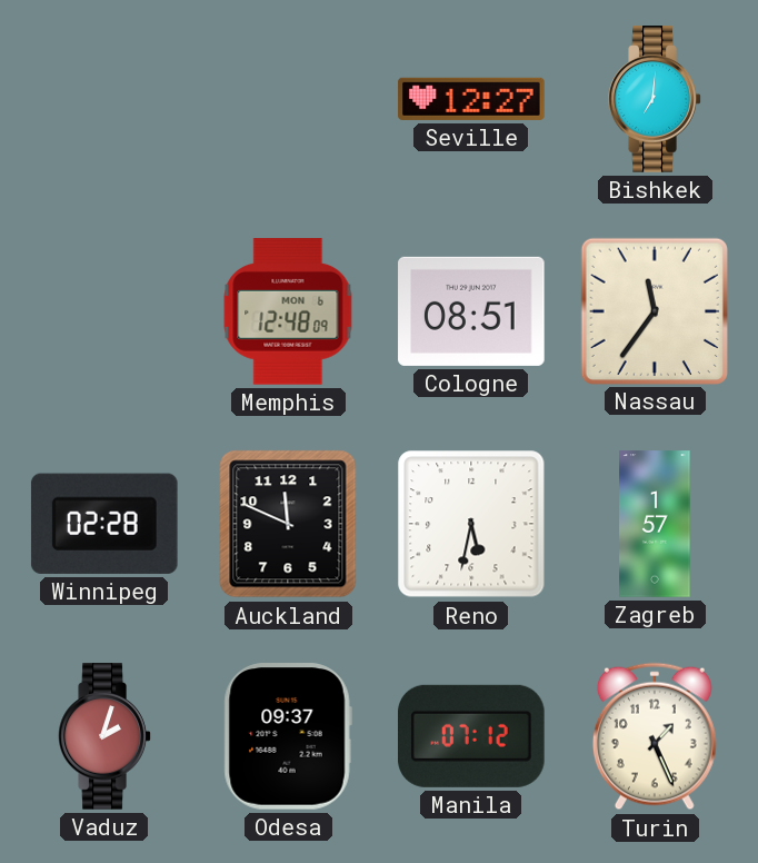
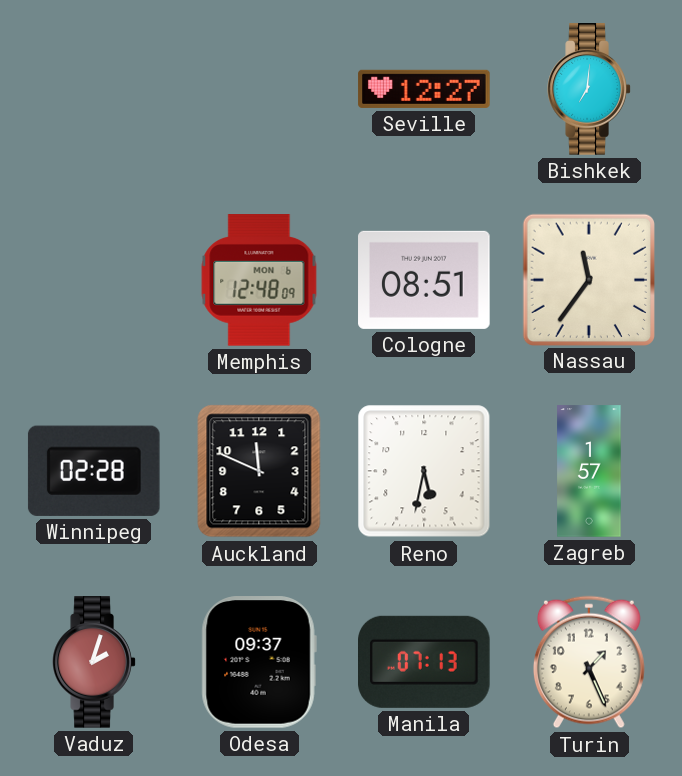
Manila: 07:12 -> 07:13
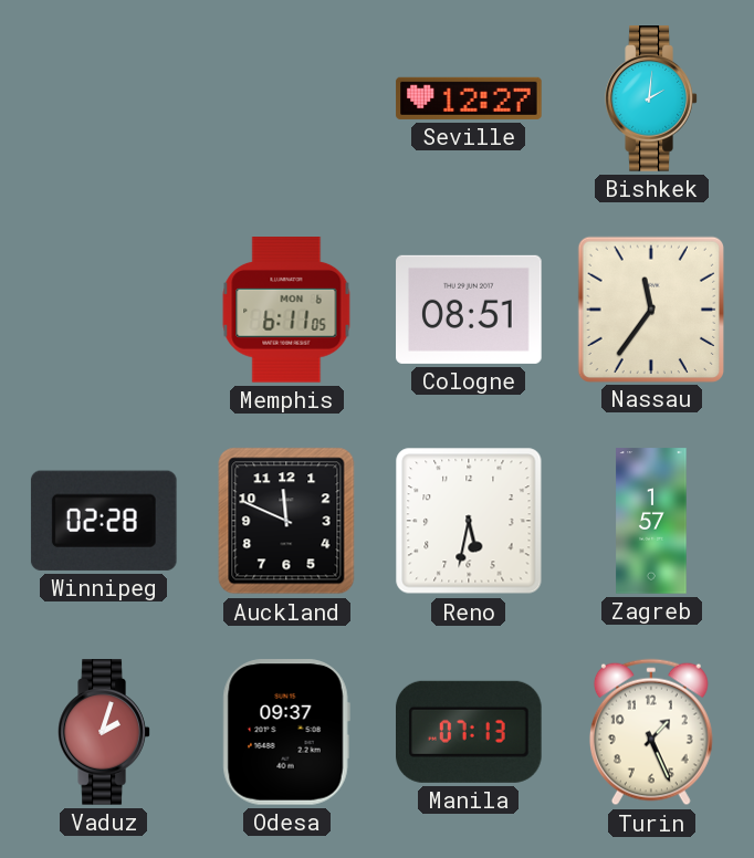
Bishkek: 7:01 -> 2:01
Memphis: 12:48 -> 6:11
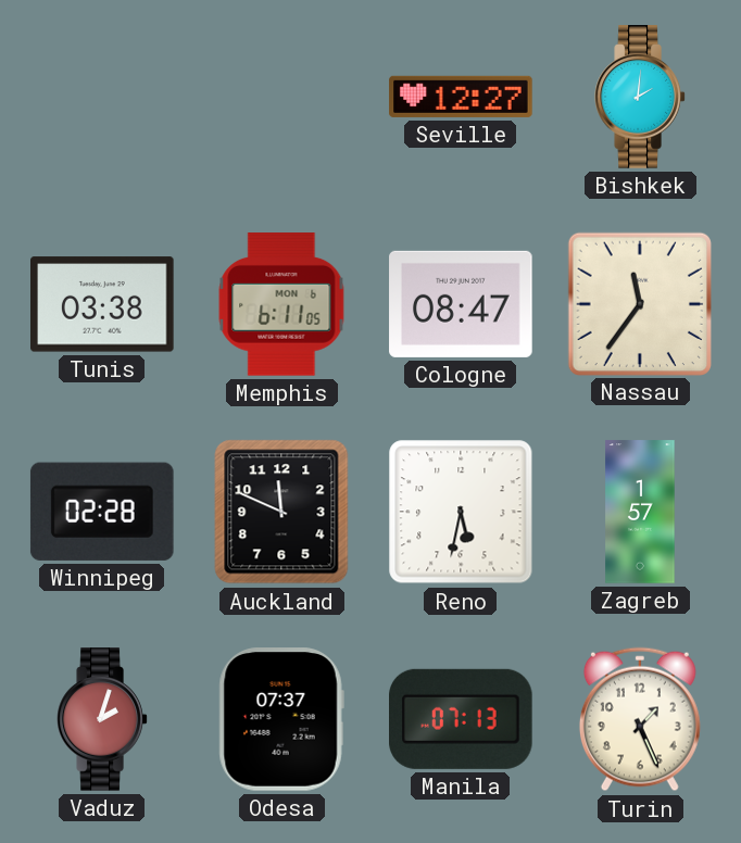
Tunis: none -> 03:38
Cologne: 08:51 -> 08:47
Odesa: 09:37 -> 07:37
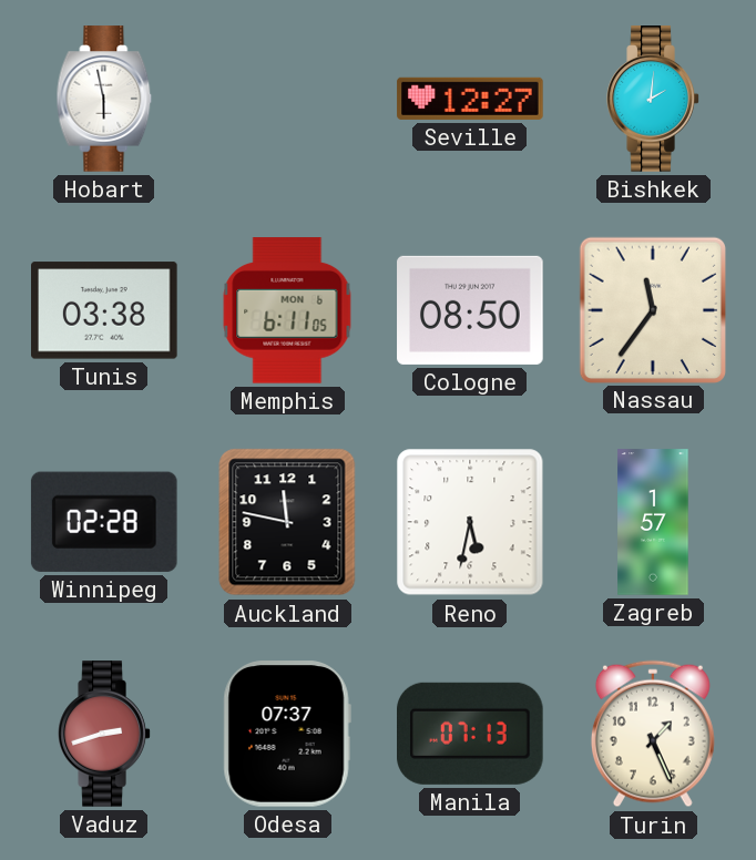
Hobart: none -> 5:58
Cologne: 08:47 -> 08:50
Auckland: 11:49 -> 11:47
Vaduz: 2:03 -> 2:42
